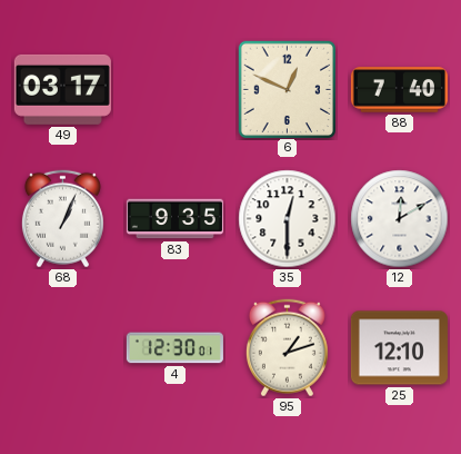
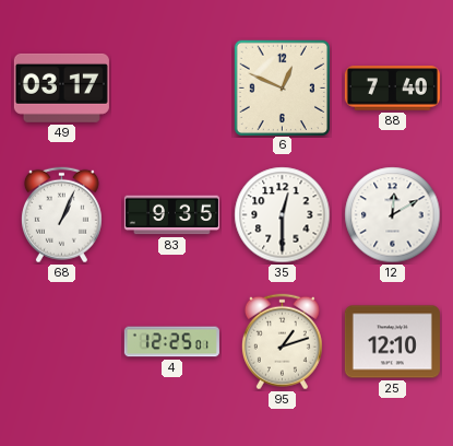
4: 12:30 -> 12:25
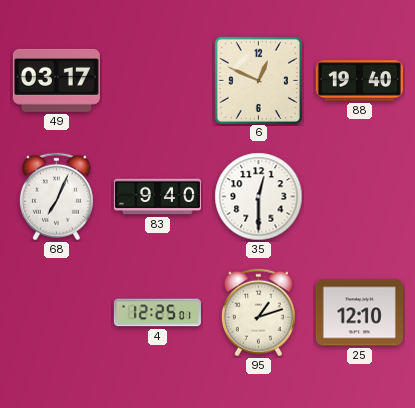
88: 7:40 -> 19:40
68: 1:04 -> 7:04
83: 9:35 -> 9:40
12: 12:10 -> none
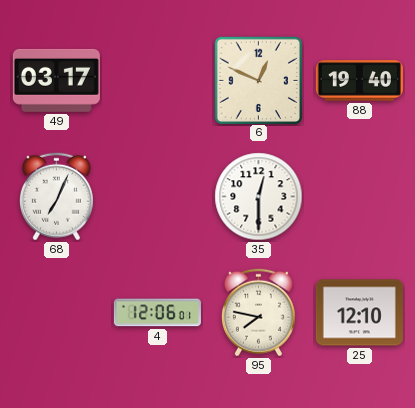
83: 9:40 -> none
4: 12:25 -> 12:06
95: 1:12 -> 7:47
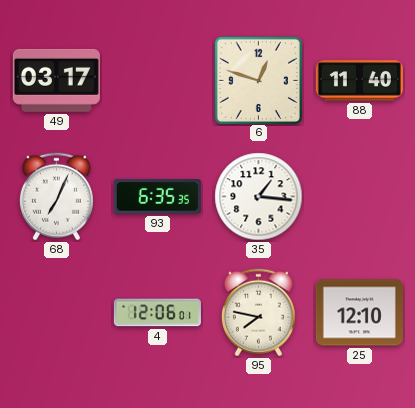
6: 12:49 -> 12:48
88: 19:40 -> 11:40
93: none -> 6:35
35: 12:30 -> 1:16
